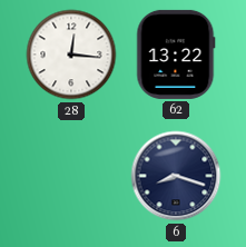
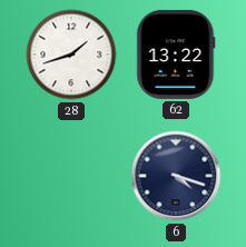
28: 12:16 -> 1:42
6: 8:18 -> 4:18
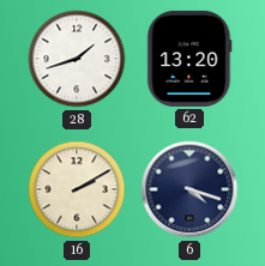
62: 13:22 -> 13:20
16: none -> 2:10
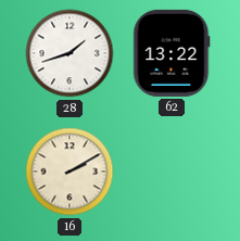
62: 13:20 -> 13:22
6: 4:18 -> none
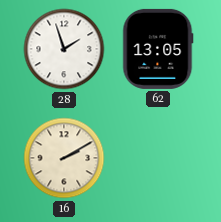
28: 1:42 -> 1:57
62: 13:22 -> 13:05
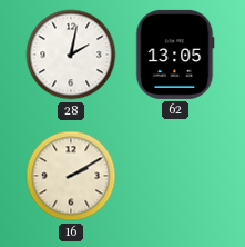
28: 1:57 -> 2:02
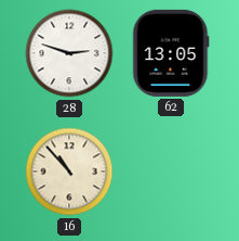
28: 2:02 -> 2:48
16: 2:10 -> 10:53
